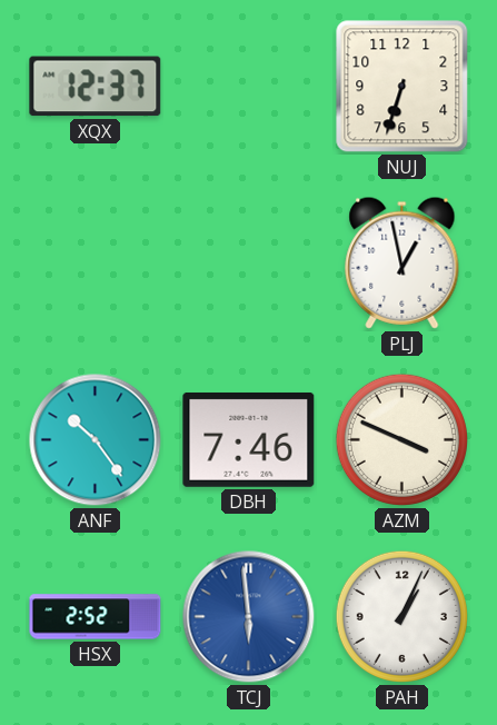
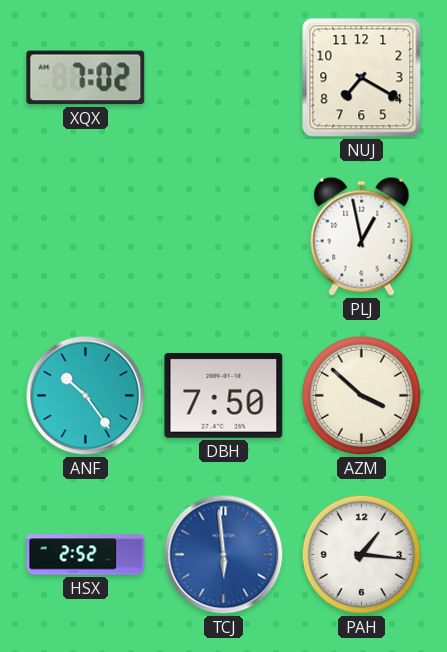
XQX: 12:37 -> 7:02
NUJ: 6:33 -> 7:20
DBH: 7:46 -> 7:50
AZM: 3:49 -> 3:52
PAH: 1:04 -> 1:16
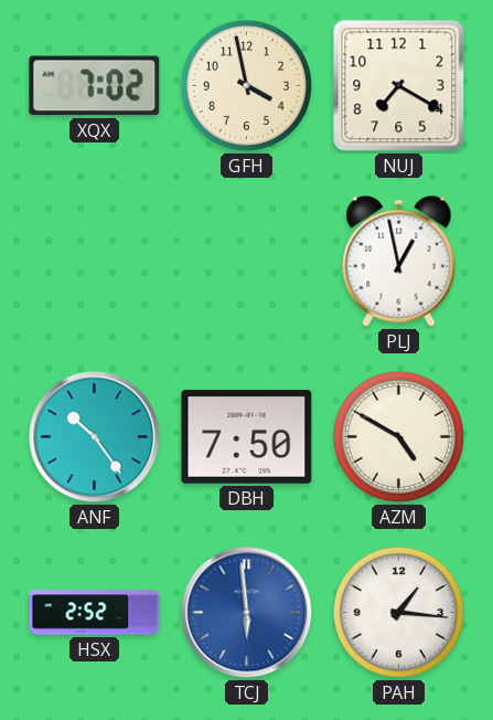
GFH: none -> 3:58
AZM: 3:52 -> 4:50
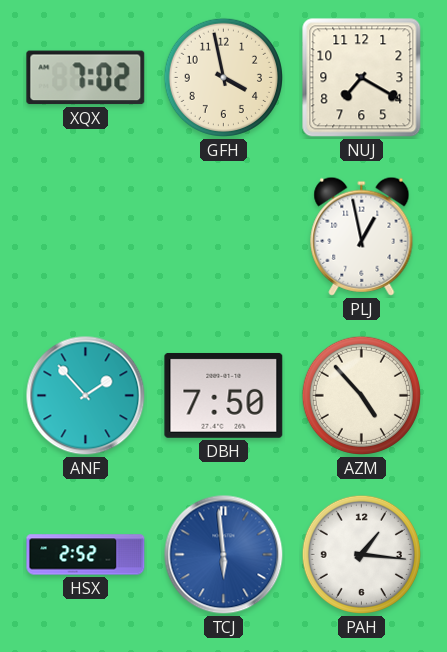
ANF: 10:24 -> 1:53
AZM: 4:50 -> 4:53
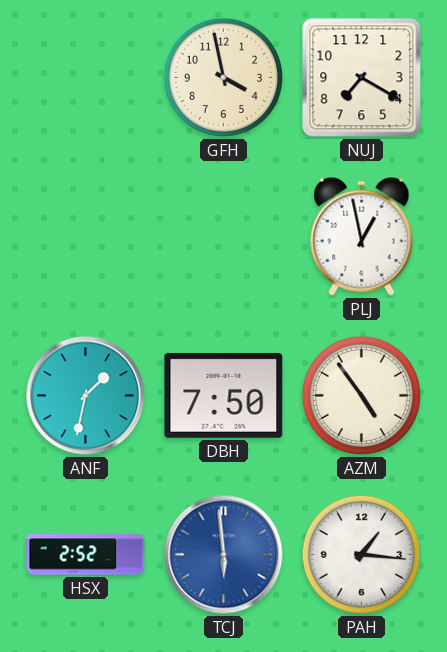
XQX: 7:02 -> none
ANF: 1:53 -> 1:32
AZM: 4:53 -> 4:54
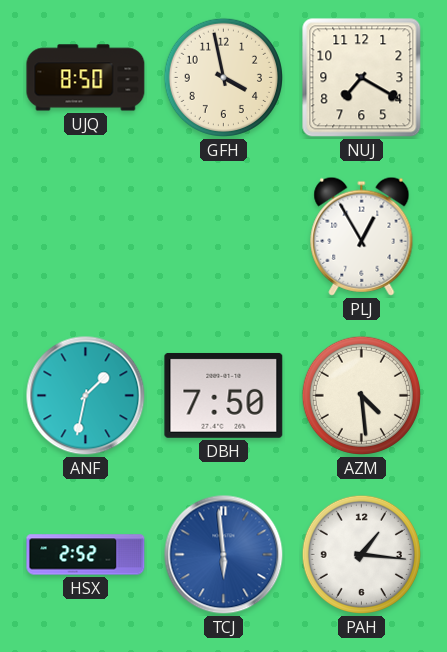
UJQ: none -> 8:50
PLJ: 12:58 -> 12:55
AZM: 4:54 -> 4:29
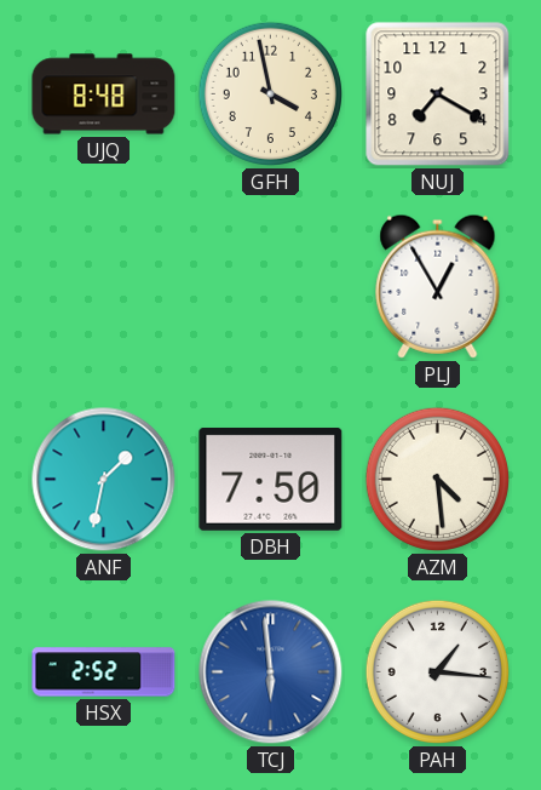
UJQ: 8:50 -> 8:48
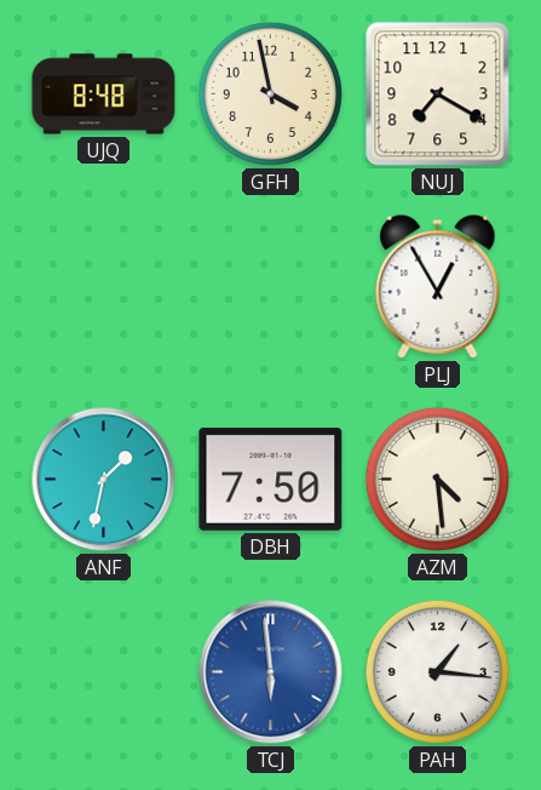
HSX: 2:52 -> none
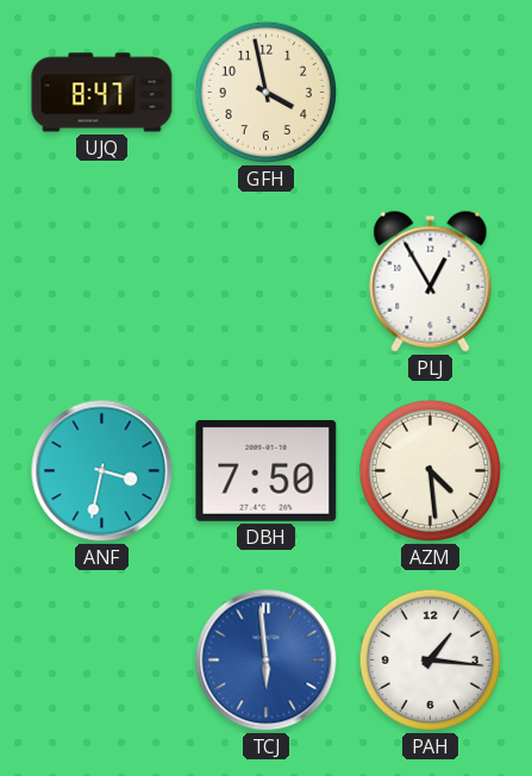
UJQ: 8:48 -> 8:47
NUJ: 7:20 -> none
ANF: 1:32 -> 3:32
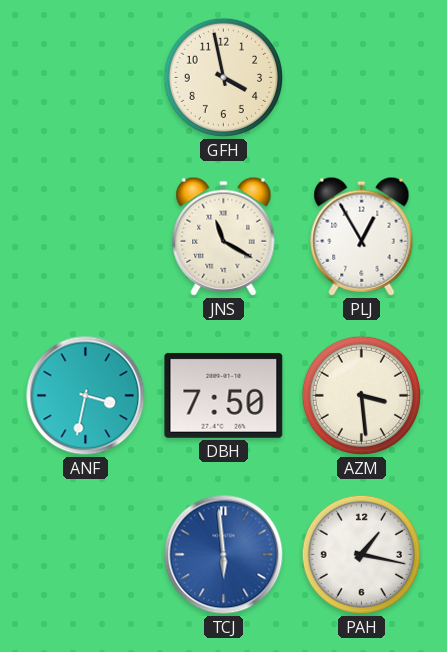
UJQ: 8:47 -> none
JNS: none -> 11:20
AZM: 4:29 -> 3:29
PAH: 1:16 -> 1:17
